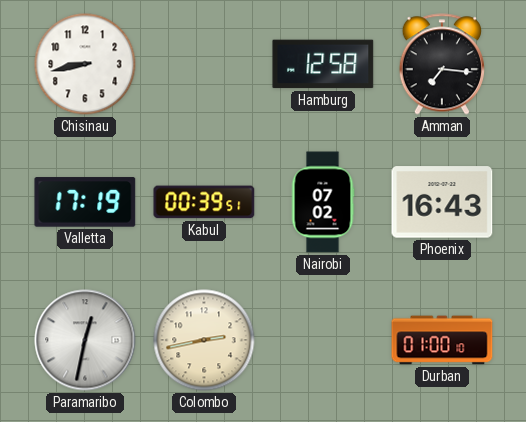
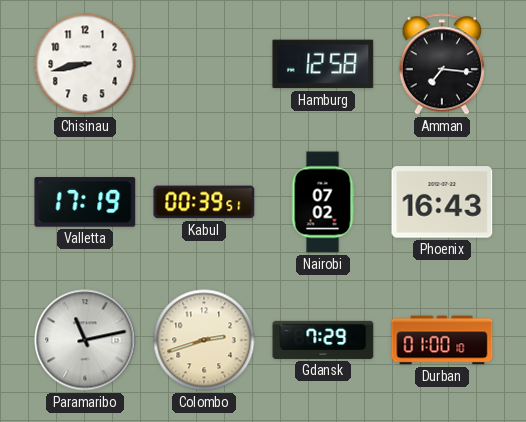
Paramaribo: 12:32 -> 11:13
Colombo: 2:43 -> 2:42
Gdansk: none -> 7:29
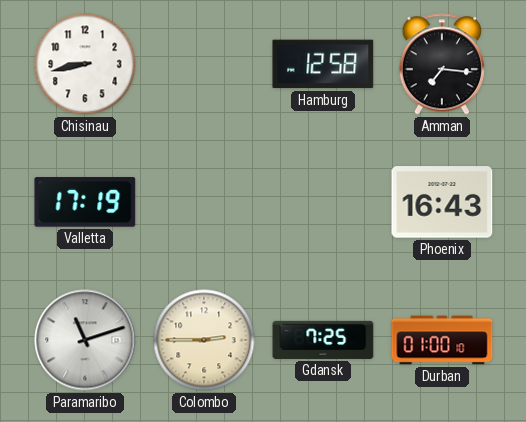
Kabul: 00:39 -> none
Nairobi: 07:02 -> none
Paramaribo: 11:13 -> 11:12
Colombo: 2:42 -> 2:45
Gdansk: 7:29 -> 7:25
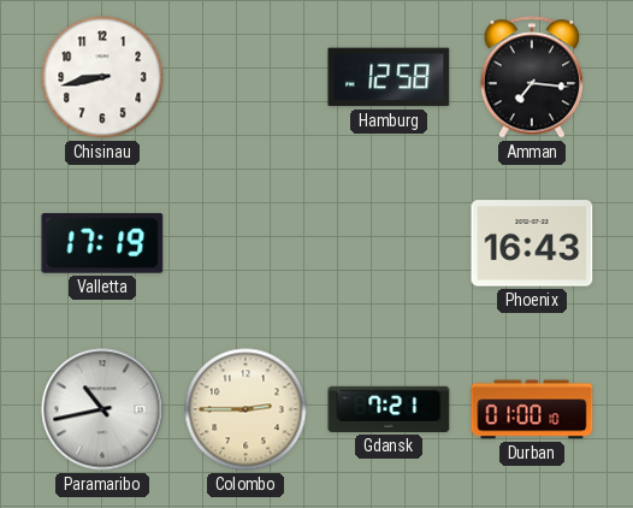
Paramaribo: 11:12 -> 10:43
Gdansk: 7:25 -> 7:21
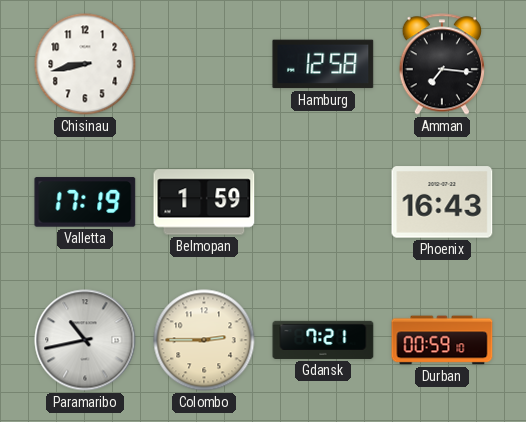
Belmopan: none -> 1:59
Durban: 01:00 -> 00:59
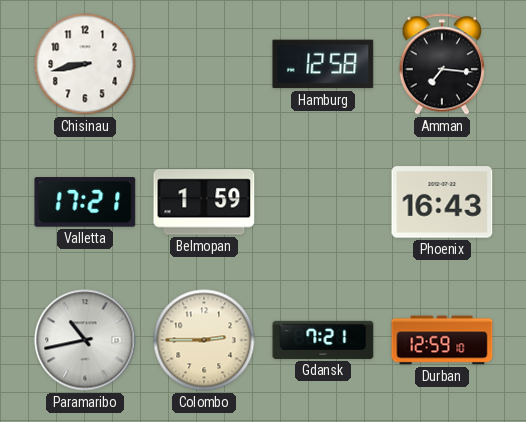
Valletta: 17:19 -> 17:21
Durban: 00:59 -> 12:59
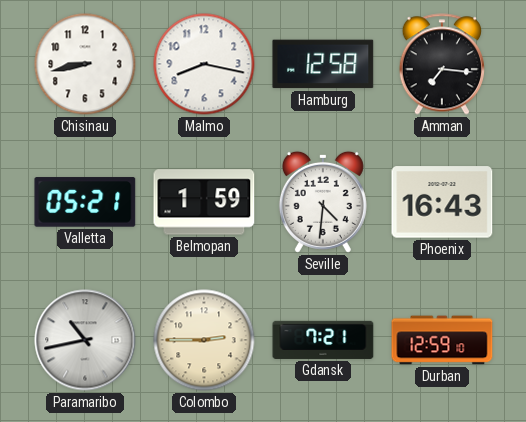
Malmo: none -> 8:17
Valletta: 17:21 -> 05:21
Seville: none -> 4:31
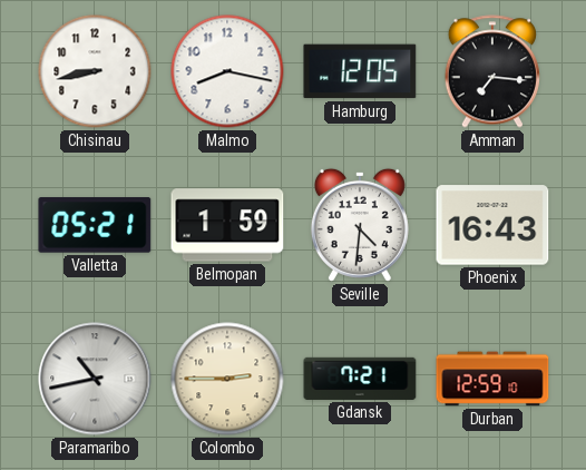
Hamburg: 12:58 -> 12:05
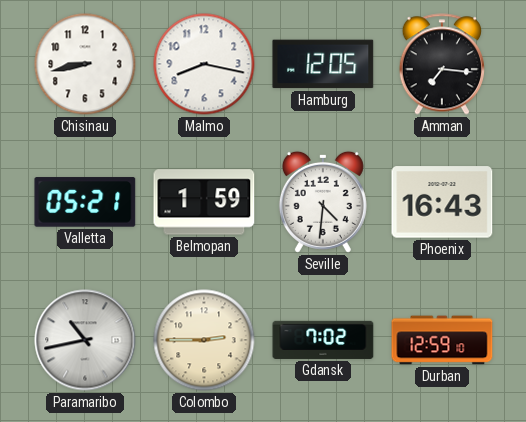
Gdansk: 7:21 -> 7:02
